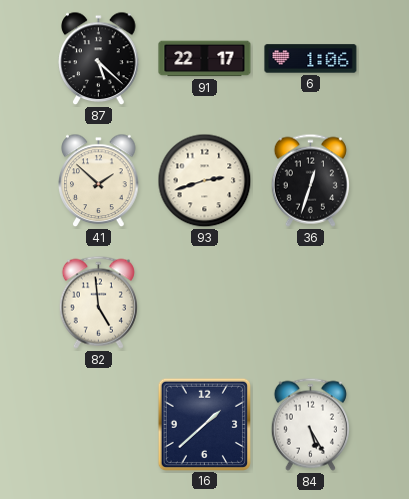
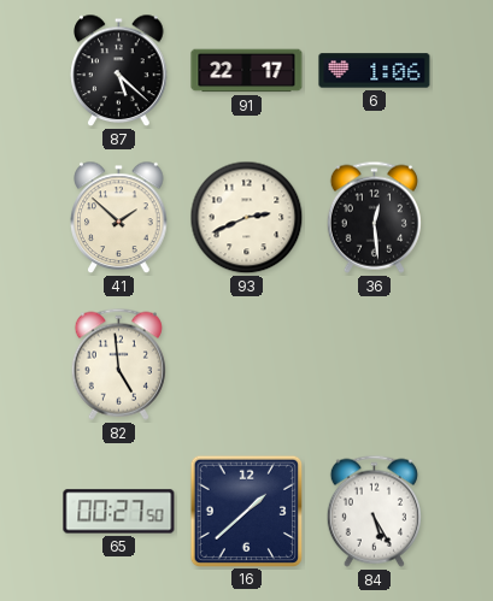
93: 2:42 -> 2:41
36: 12:33 -> 12:29
65: none -> 00:27
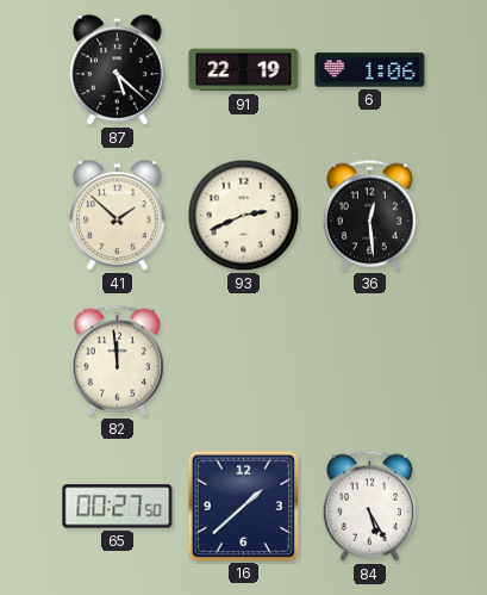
91: 22:17 -> 22:19
82: 4:59 -> 11:59
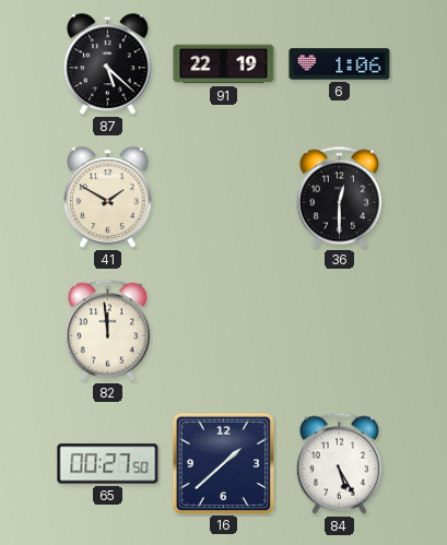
41: 1:52 -> 1:50
93: 2:41 -> none
36: 12:29 -> 12:30
